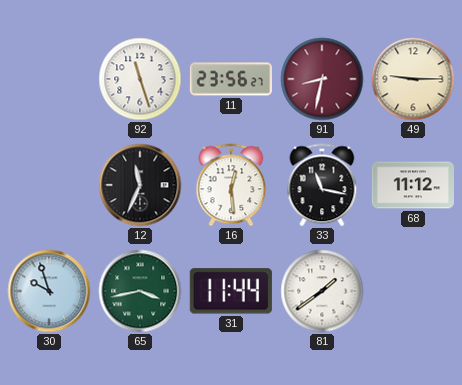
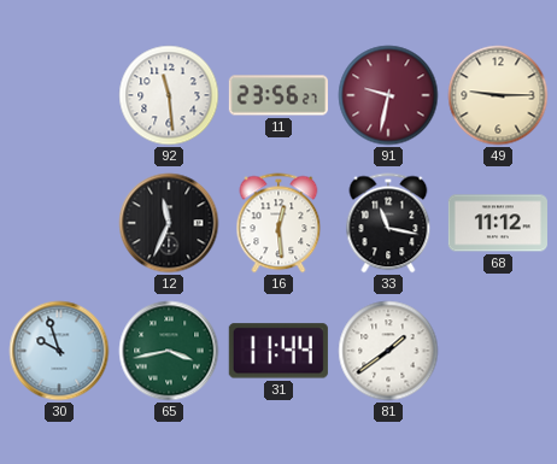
92: 11:27 -> 11:29
91: 8:32 -> 9:32
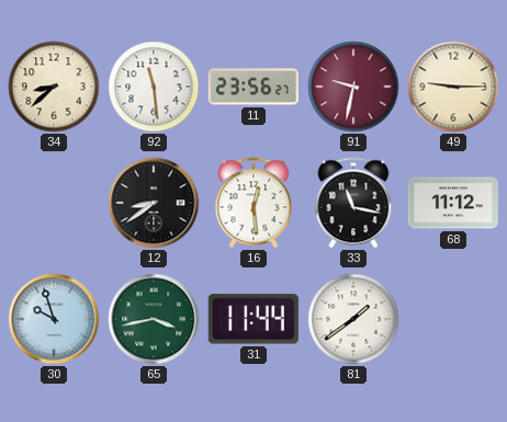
34: none -> 8:38
12: 11:34 -> 8:39
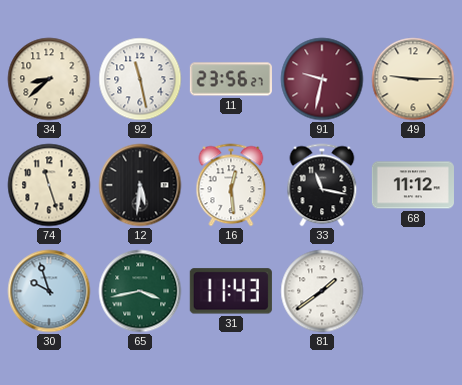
92: 11:29 -> 11:28
74: none -> 11:27
12: 8:39 -> 5:31
31: 11:44 -> 11:43
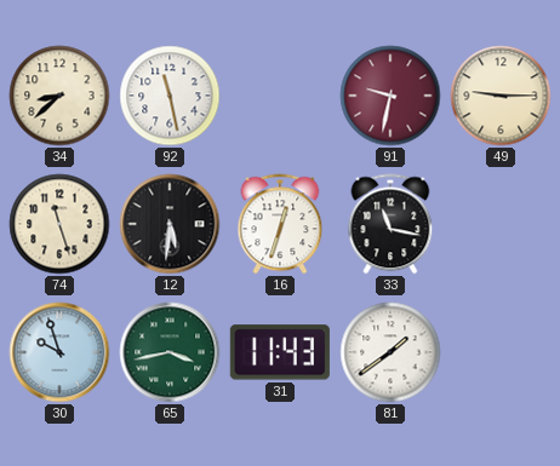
11: 23:56 -> none
16: 12:29 -> 12:33
68: 11:12 -> none
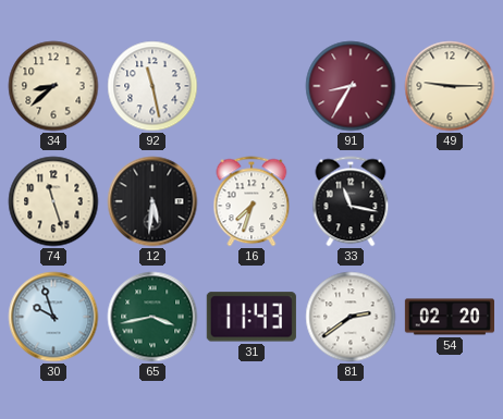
91: 9:32 -> 8:35
16: 12:33 -> 7:33
81: 1:39 -> 2:39
54: none -> 02:20
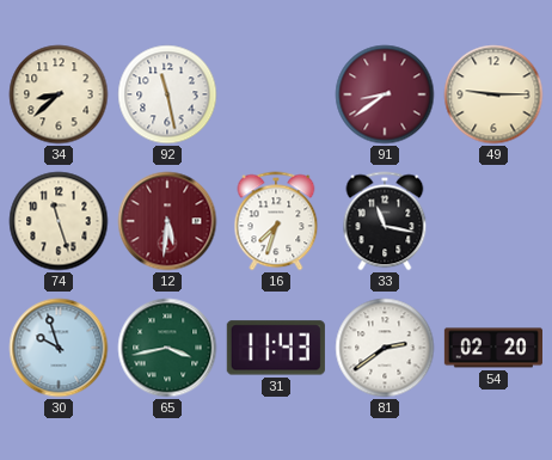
91: 8:35 -> 8:39
12 dial: black -> burgundy
